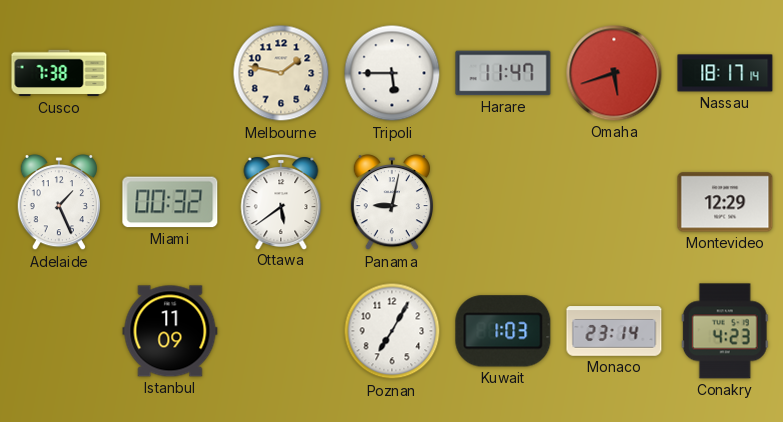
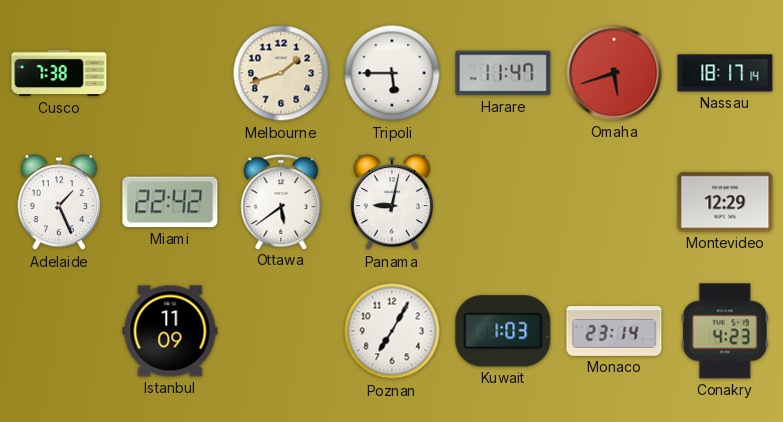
Melbourne: 1:47 -> 1:42
Miami: 00:32 -> 22:42
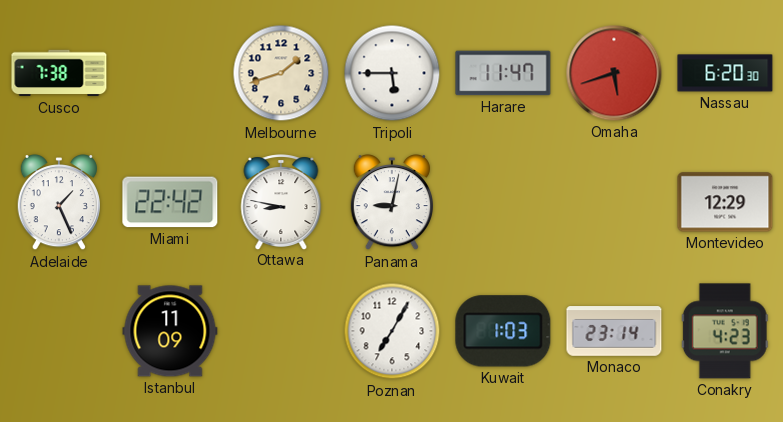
Nassau: 18:17 -> 6:20
Ottawa: 5:39 -> 8:47
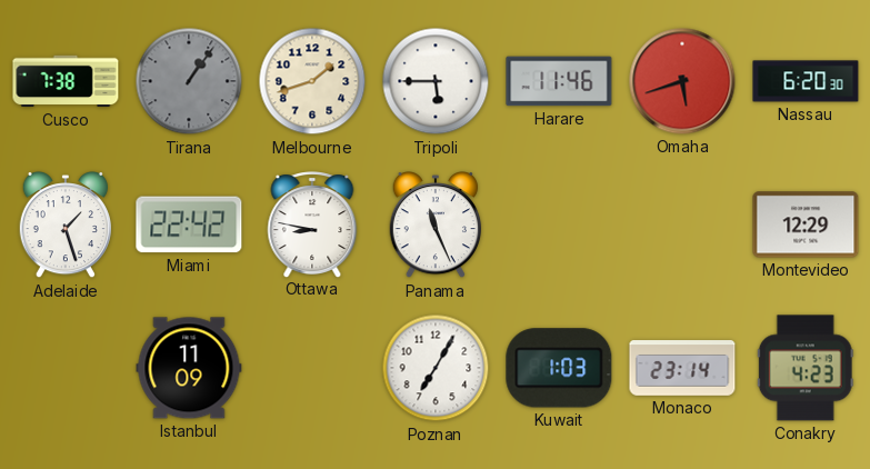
Tirana: none -> 1:06
Harare: 11:47 -> 11:46
Adelaide: 1:26 -> 1:27
Panama: 9:02 -> 11:26
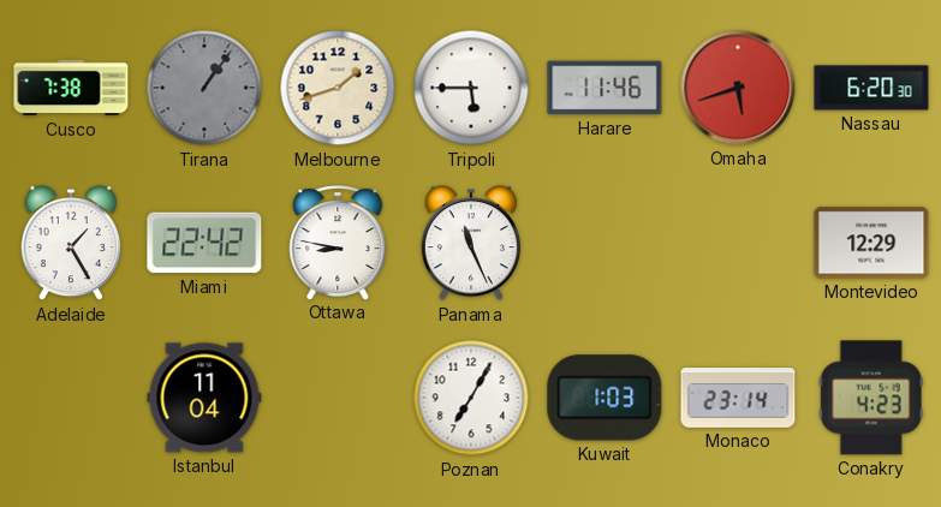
Adelaide: 1:27 -> 1:25
Istanbul: 11:09 -> 11:04
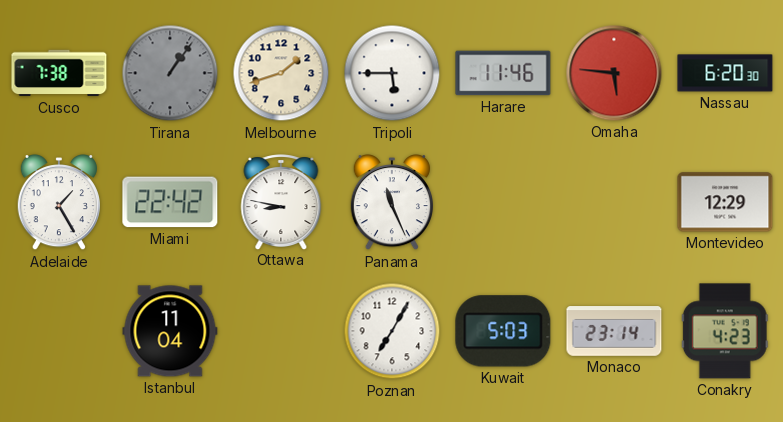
Omaha: 5:42 -> 5:46
Kuwait: 1:03 -> 5:03
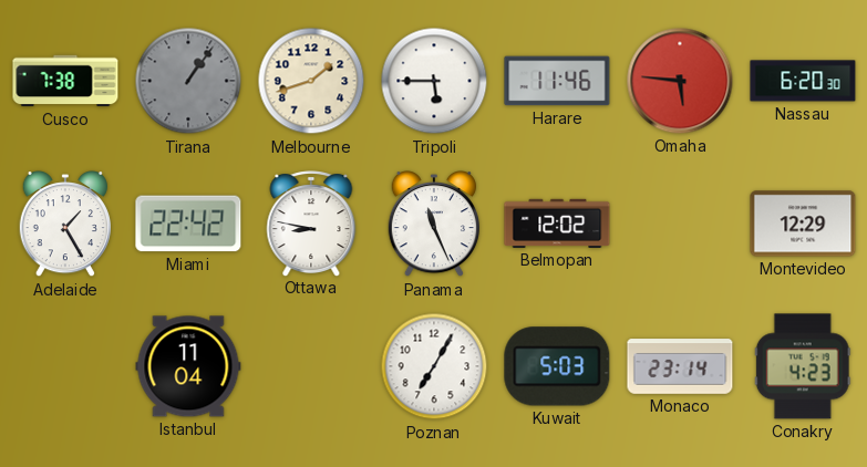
Belmopan: none -> 12:02
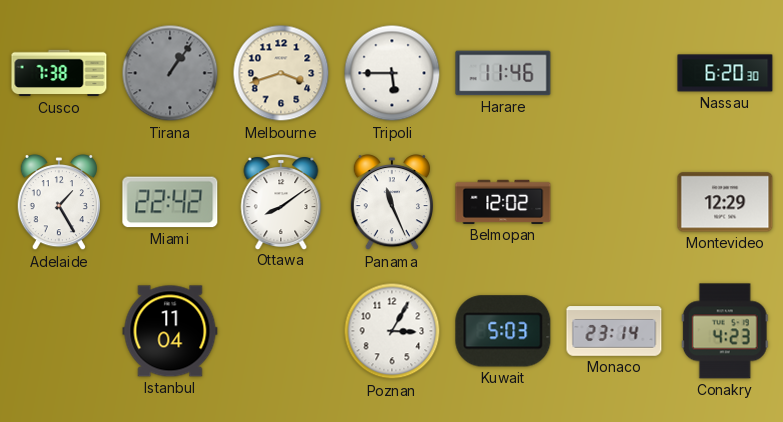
Melbourne: 1:42 -> 3:42
Omaha: 5:46 -> none
Ottawa: 8:47 -> 8:09
Poznan: 7:05 -> 3:05
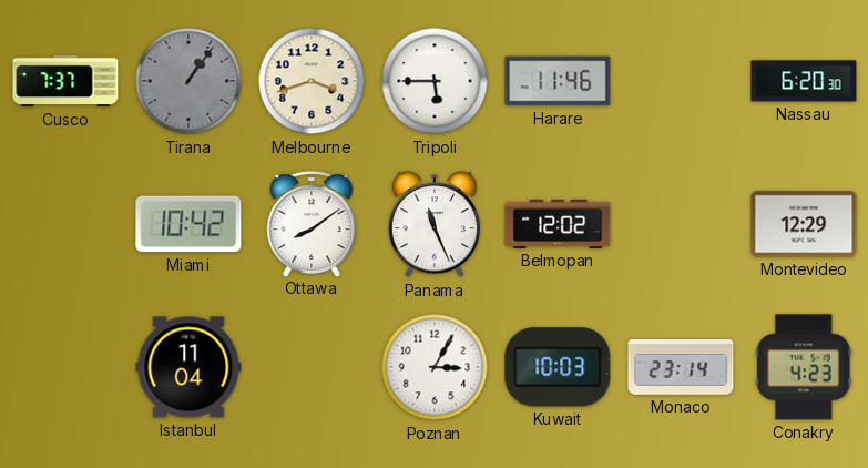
Cusco: 7:38 -> 7:37
Adelaide: 1:25 -> none
Miami: 22:42 -> 10:42
Kuwait: 5:03 -> 10:03
